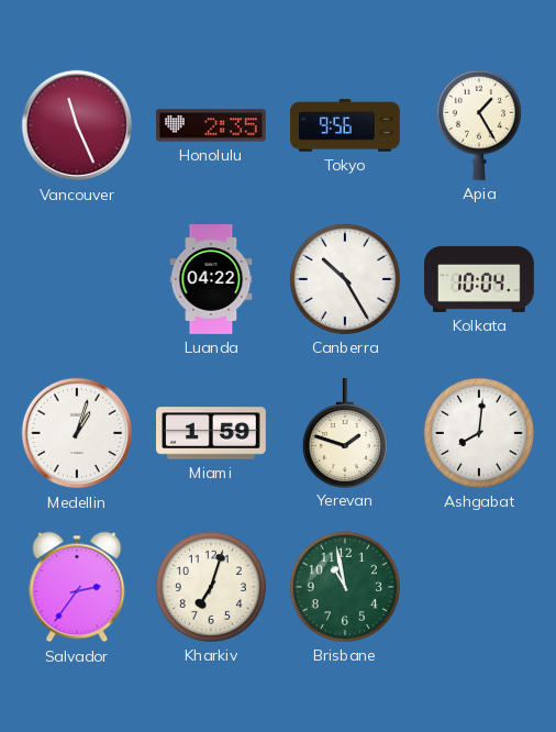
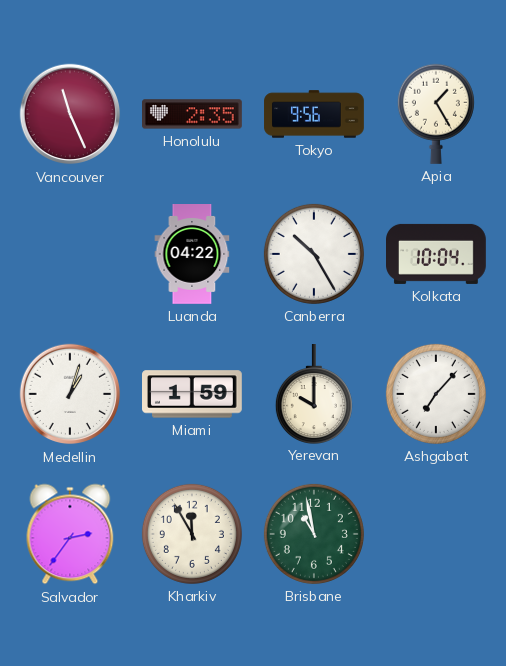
Yerevan: 1:48 -> 10:00
Ashgabat: 8:01 -> 7:07
Kharkiv: 7:03 -> 11:55
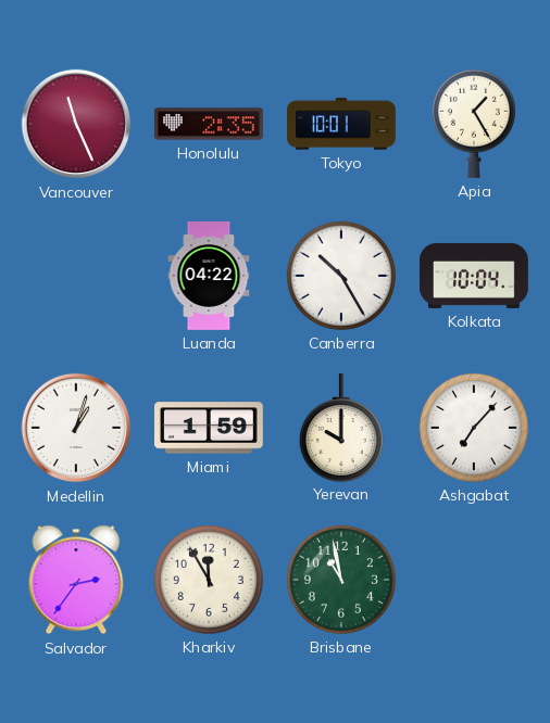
Tokyo: 9:56 -> 10:01
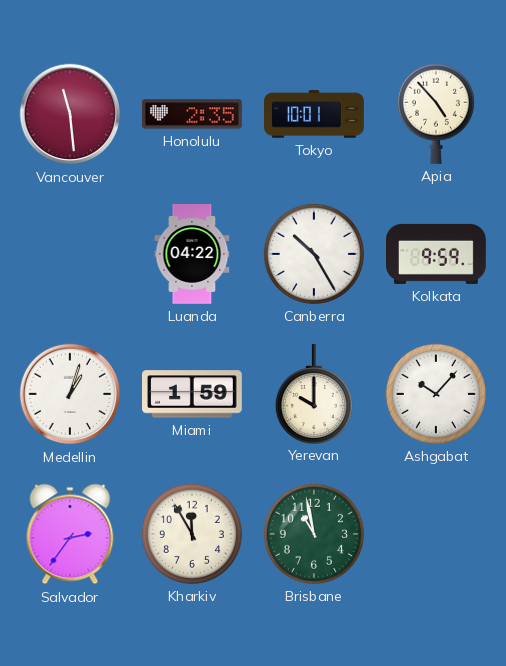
Vancouver: 11:26 -> 11:29
Apia: 1:25 -> 4:53
Kolkata: 10:04 -> 9:59
Ashgabat: 7:07 -> 10:07
